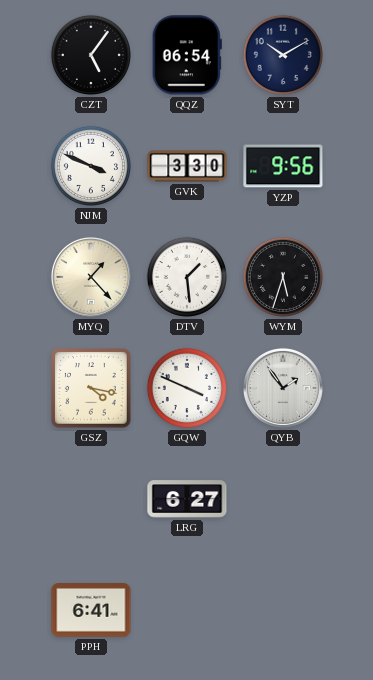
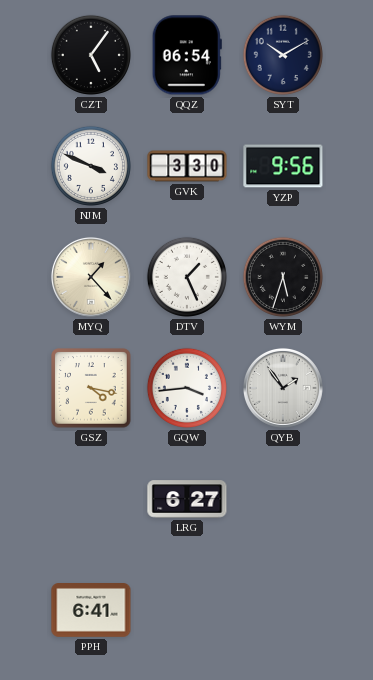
DTV: 1:29 -> 1:26
GQW: 3:49 -> 3:44
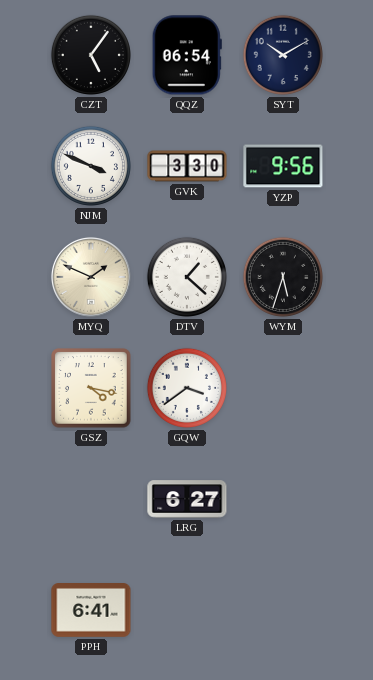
MYQ: 1:23 -> 1:49
DTV: 1:26 -> 1:22
GQW: 3:44 -> 3:39
QYB: 1:54 -> none
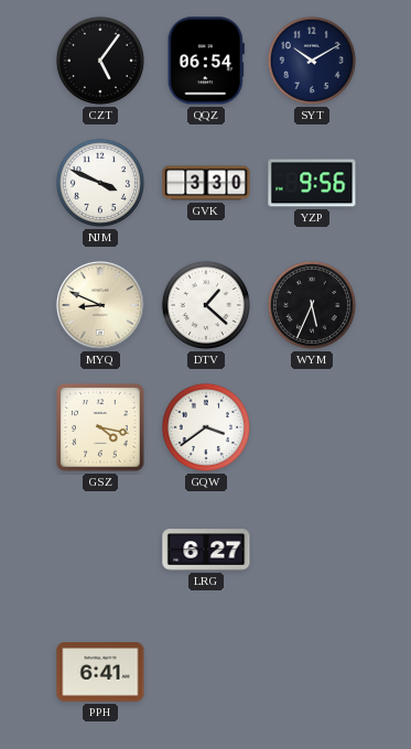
MYQ: 1:49 -> 8:49
WYM: 5:33 -> 5:34
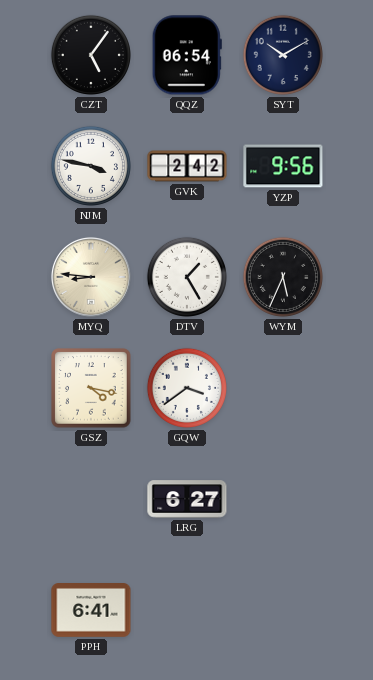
NJM: 3:49 -> 3:47
GVK: 3:30 -> 2:42
MYQ: 8:49 -> 8:46
DTV: 1:22 -> 1:25
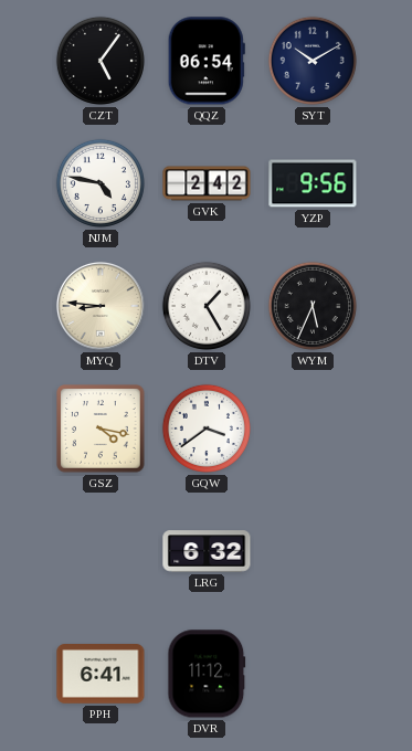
NJM: 3:47 -> 4:47
LRG: 6:27 -> 6:32
DVR: none -> 11:12
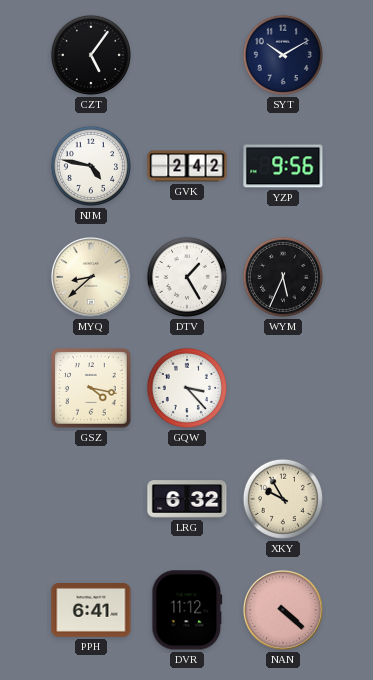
QQZ: 06:54 -> none
MYQ: 8:46 -> 8:38
GQW: 3:39 -> 3:23
XKY: none -> 9:55
NAN: none -> 4:22
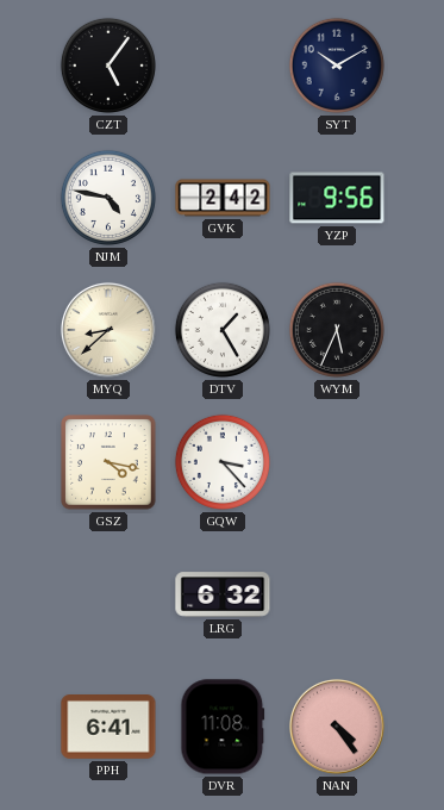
XKY: 9:55 -> none
DVR: 11:12 -> 11:08
NAN: 4:22 -> 4:24
